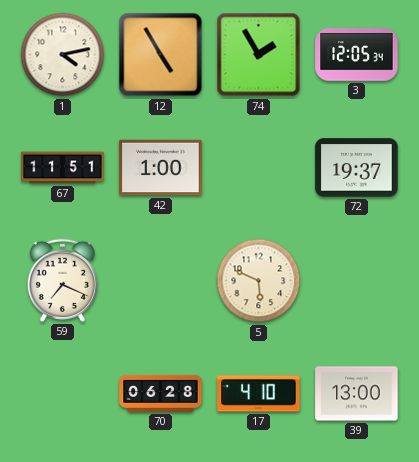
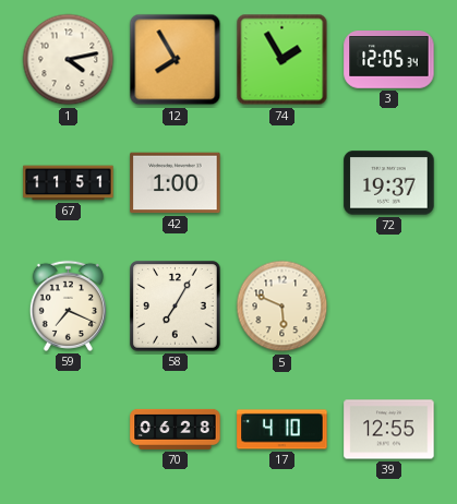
12: 4:55 -> 7:55
58: none -> 7:05
39: 13:00 -> 12:55
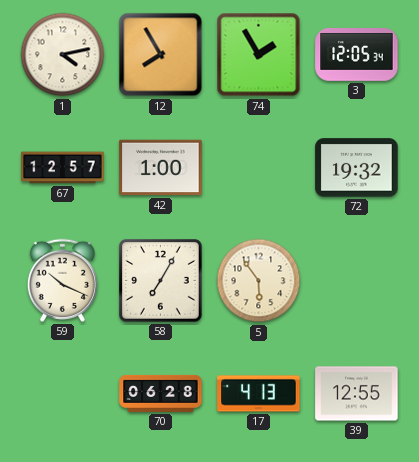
67: 11:51 -> 12:57
72: 19:37 -> 19:32
59: 7:19 -> 10:19
5: 5:49 -> 5:54
17: 4:10 -> 4:13
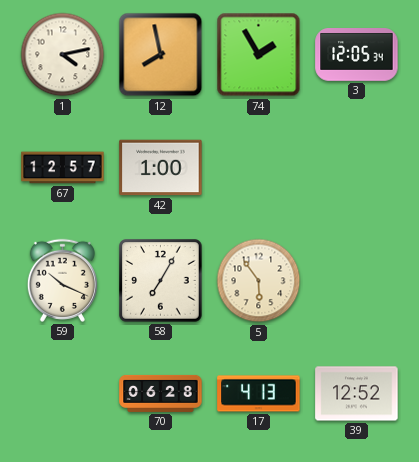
12: 7:55 -> 7:58
72: 19:32 -> none
39: 12:55 -> 12:52
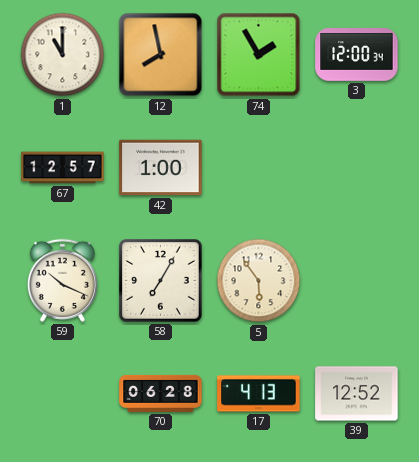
1: 4:13 -> 11:00
3: 12:05 -> 12:00
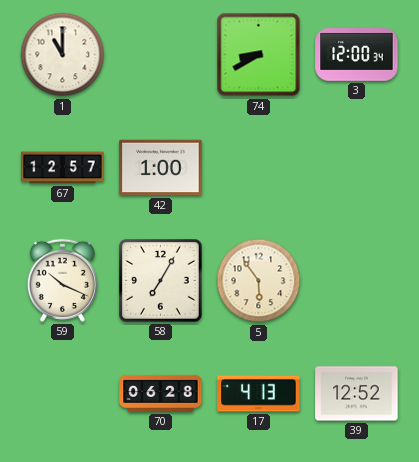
12: 7:58 -> none
74: 1:55 -> 8:40
